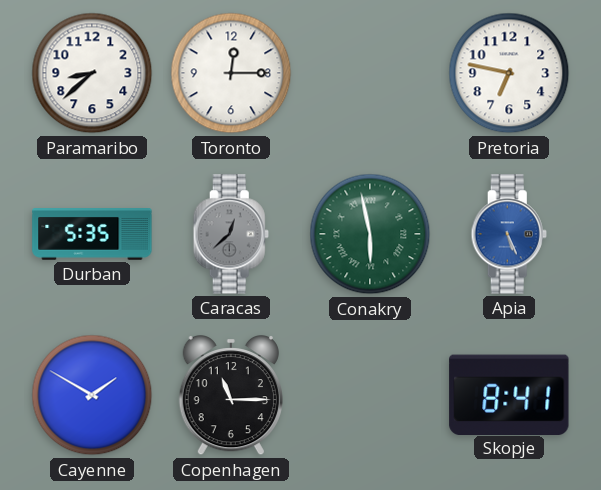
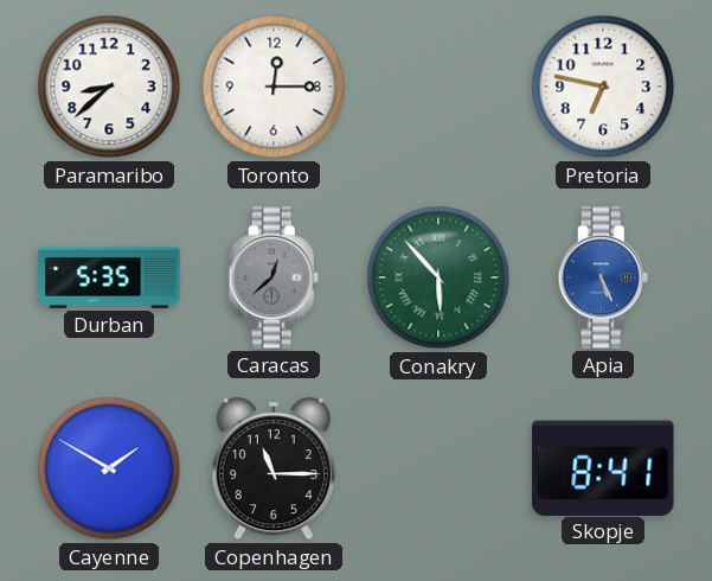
Conakry: 5:58 -> 5:53
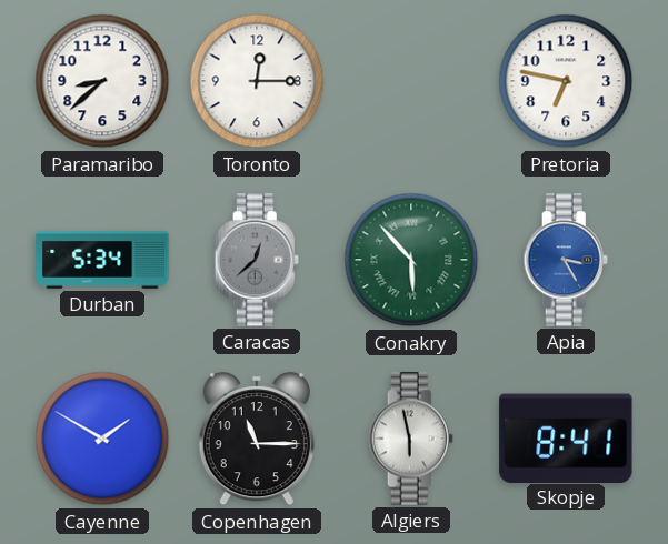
Durban: 5:35 -> 5:34
Apia: 5:26 -> 3:25
Algiers: none -> 5:58
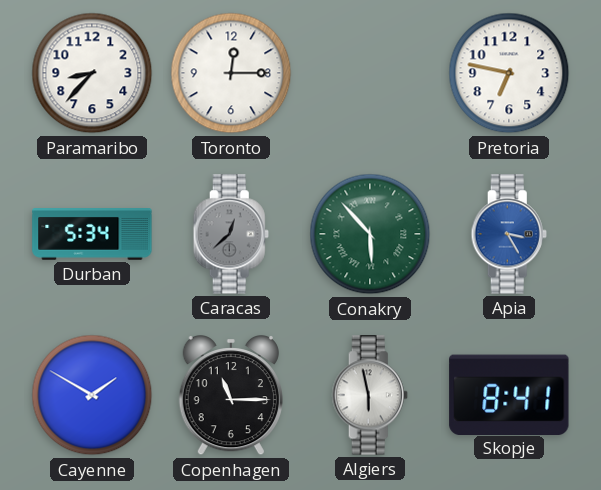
Paramaribo: 8:38 -> 8:37
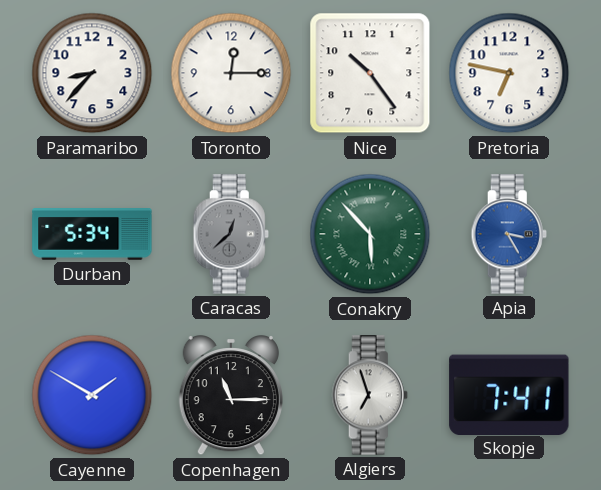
Nice: none -> 10:24
Algiers: 5:58 -> 6:57
Skopje: 8:41 -> 7:41
